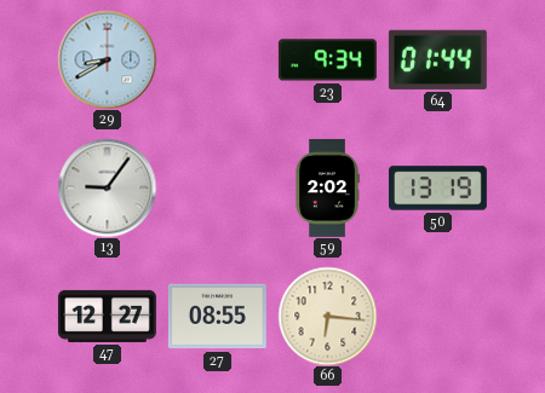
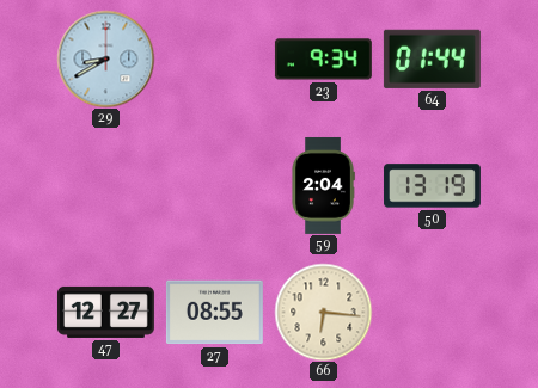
13: 9:06 -> none
59: 2:02 -> 2:04
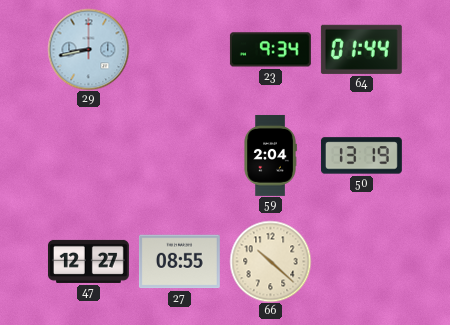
29: 8:40 -> 8:43
66: 6:16 -> 10:22
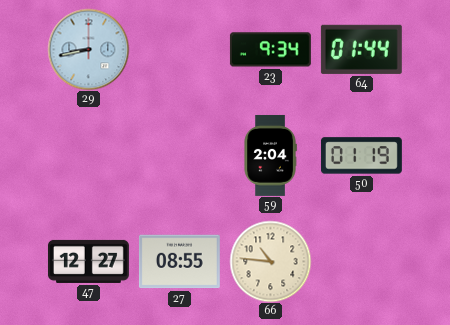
50: 13:19 -> 01:19
66: 10:22 -> 10:46
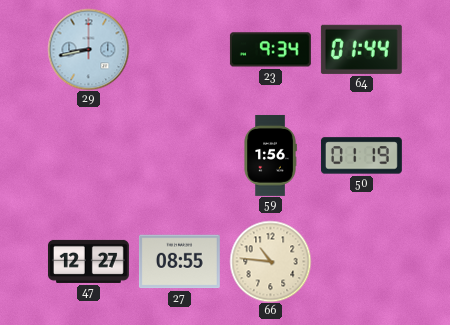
59: 2:04 -> 1:56
